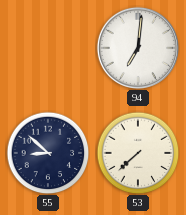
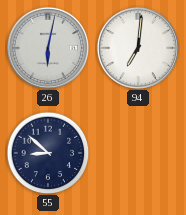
26: none -> 6:02
53: 7:38 -> none
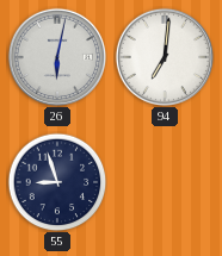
55: 8:52 -> 8:57
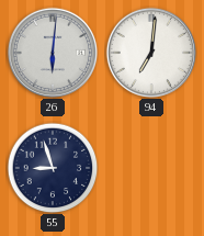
26: 6:02 -> 6:01
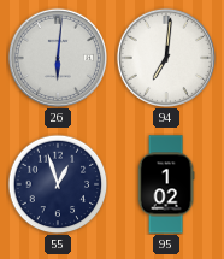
55: 8:57 -> 12:57
95: none -> 1:02
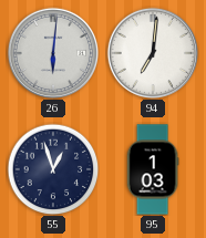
95: 1:02 -> 1:03
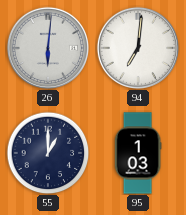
55: 12:57 -> 1:00
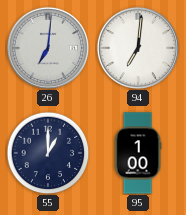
26: 6:01 -> 7:01
95: 1:03 -> 1:00
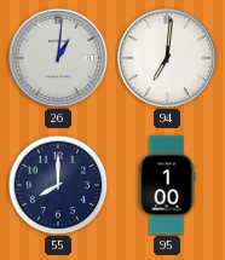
26: 7:01 -> 1:01
55: 1:00 -> 8:00
